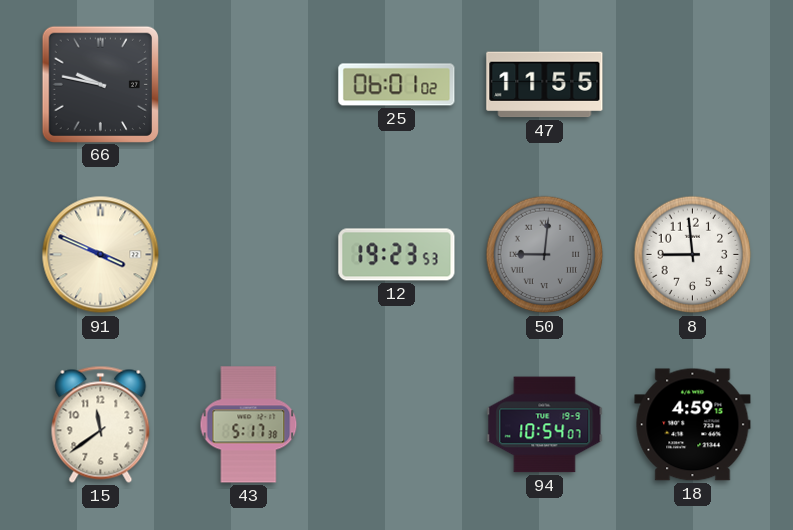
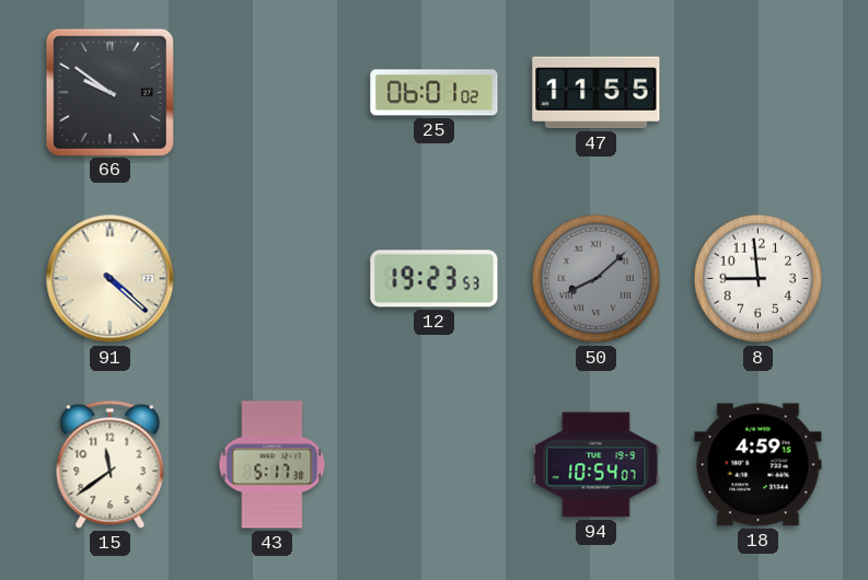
66: 9:47 -> 9:51
91: 3:49 -> 4:22
50: 9:01 -> 8:08
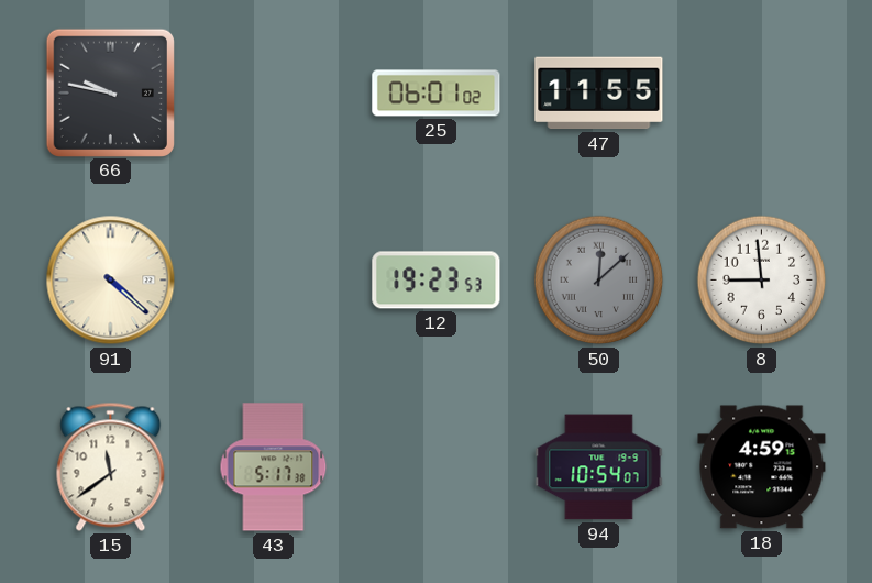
66: 9:51 -> 9:47
50: 8:08 -> 12:08
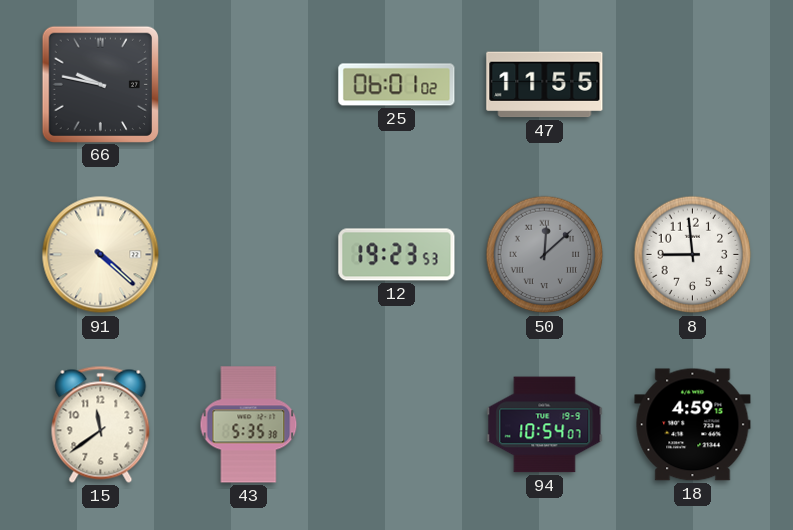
43: 5:17 -> 5:35
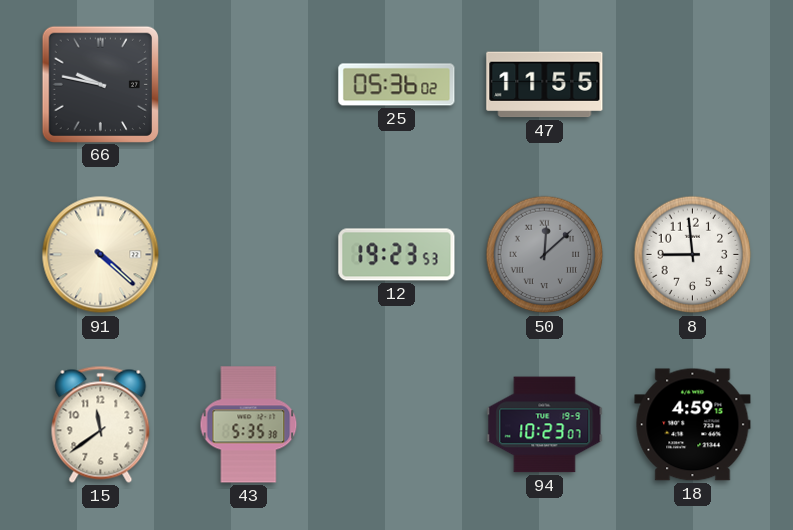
25: 06:01 -> 05:36
94: 10:54 -> 10:23
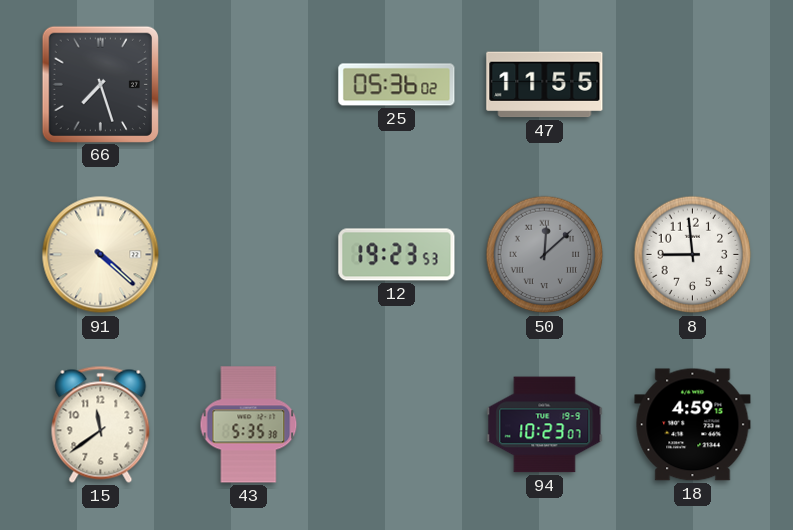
66: 9:47 -> 7:27
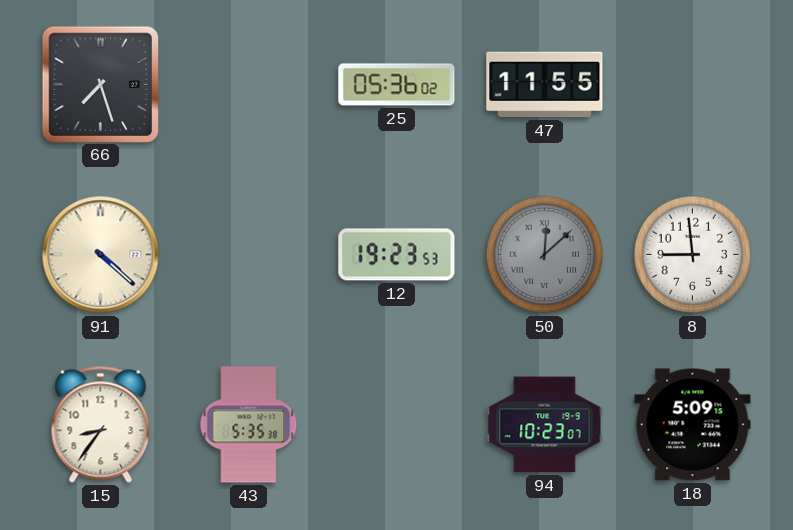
15: 11:39 -> 8:36
18: 4:59 -> 5:09
